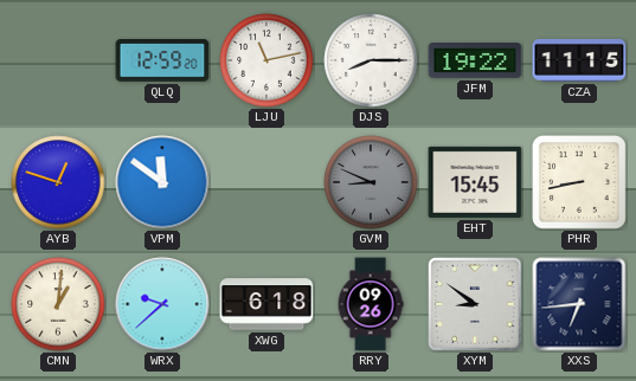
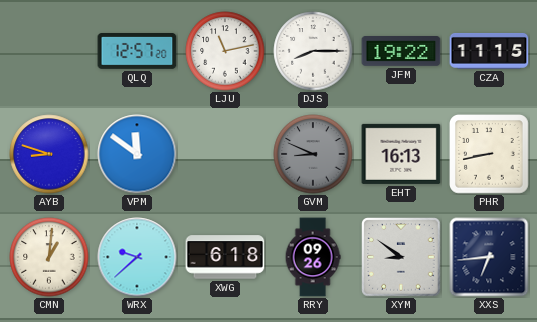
QLQ: 12:59 -> 12:57
AYB: 12:48 -> 8:48
EHT: 15:45 -> 16:13
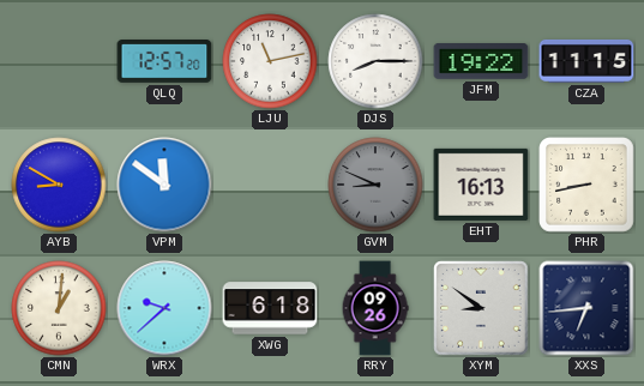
AYB: 8:48 -> 8:50
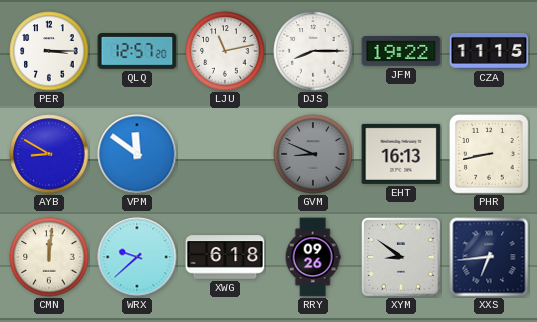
PER: none -> 3:15
CMN: 1:01 -> 12:01
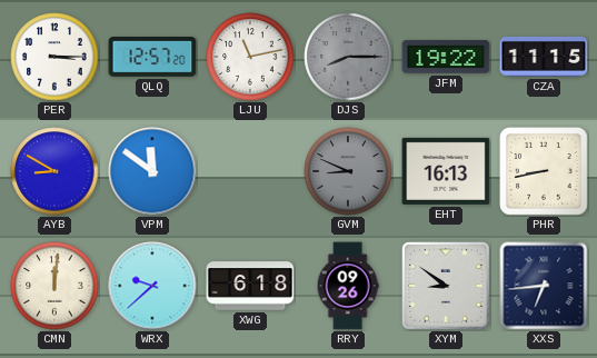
DJS dial: white -> grey
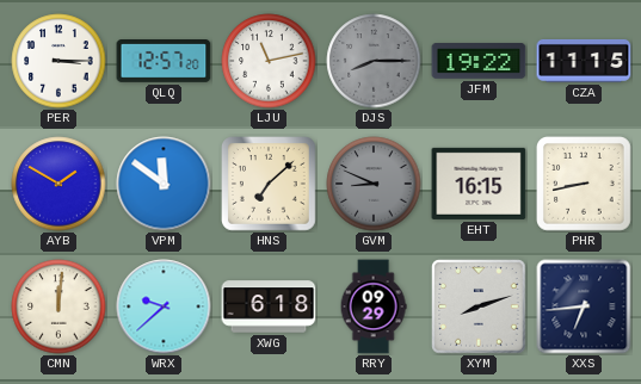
AYB: 8:50 -> 1:50
HNS: none -> 7:08
EHT: 16:13 -> 16:15
RRY: 09:26 -> 09:29
XYM: 8:51 -> 8:12
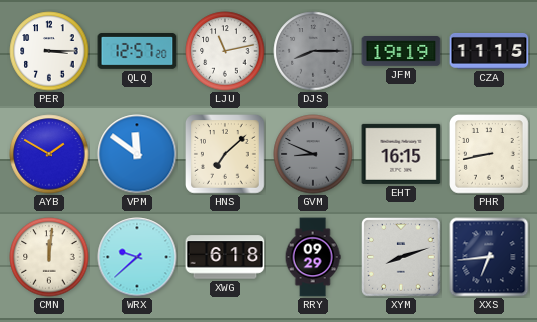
JFM: 19:22 -> 19:19
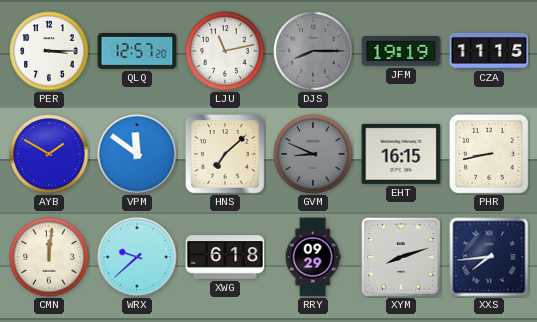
XXS: 6:44 -> 7:44
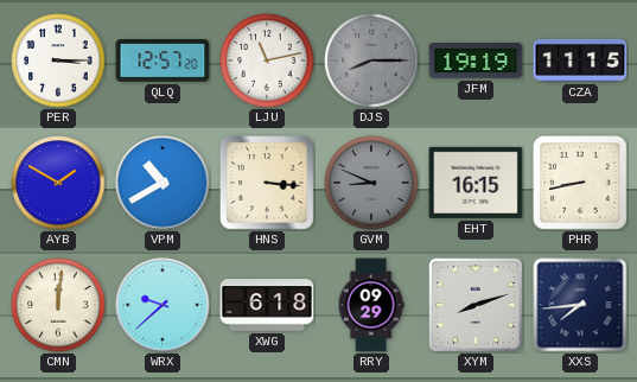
VPM: 11:51 -> 10:40
HNS: 7:08 -> 3:16
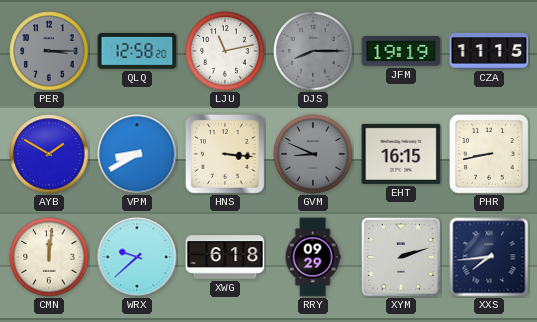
PER dial: white -> grey
QLQ: 12:57 -> 12:58
VPM: 10:40 -> 8:40
XYM: 8:12 -> 2:12
